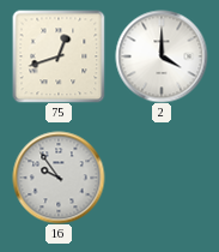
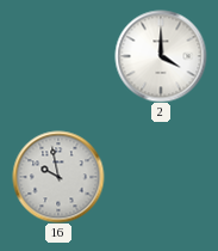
75: 12:42 -> none
16: 9:54 -> 9:58
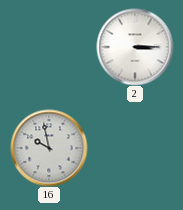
2: 4:00 -> 3:15
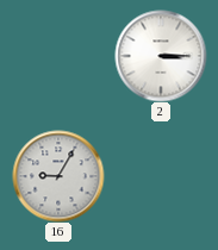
16: 9:58 -> 9:05
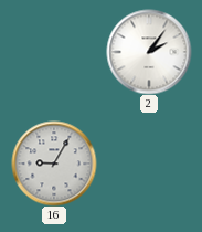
2: 3:15 -> 2:06
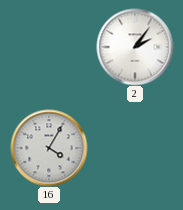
16: 9:05 -> 4:05
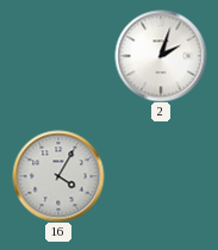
2: 2:06 -> 2:03
